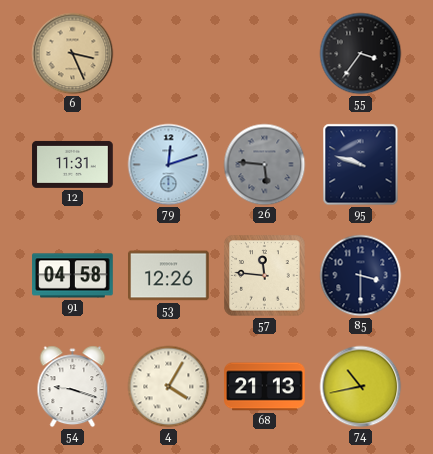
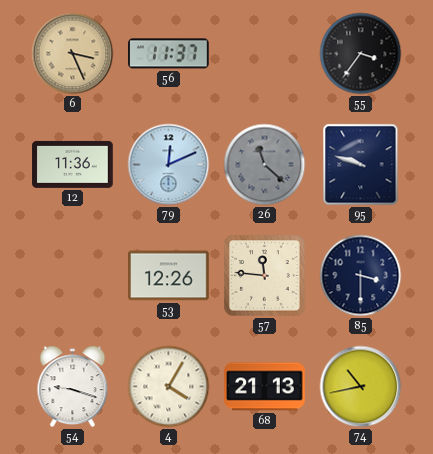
56: none -> 11:37
12: 11:31 -> 11:36
79: 12:12 -> 12:11
26: 5:46 -> 11:22
91: 04:58 -> none
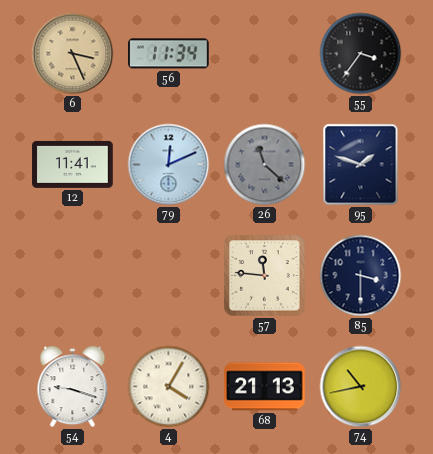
56: 11:37 -> 11:34
12: 11:36 -> 11:41
95: 9:48 -> 1:48
53: 12:26 -> none
